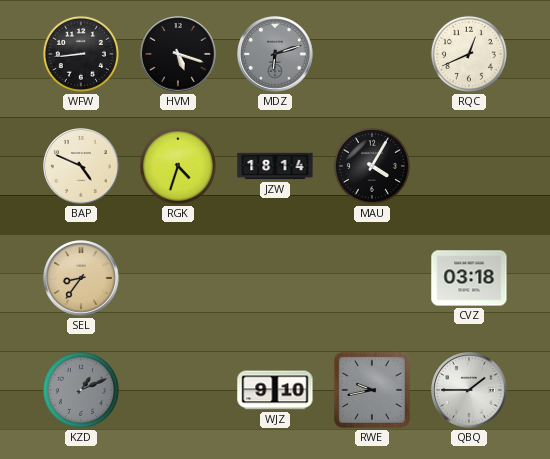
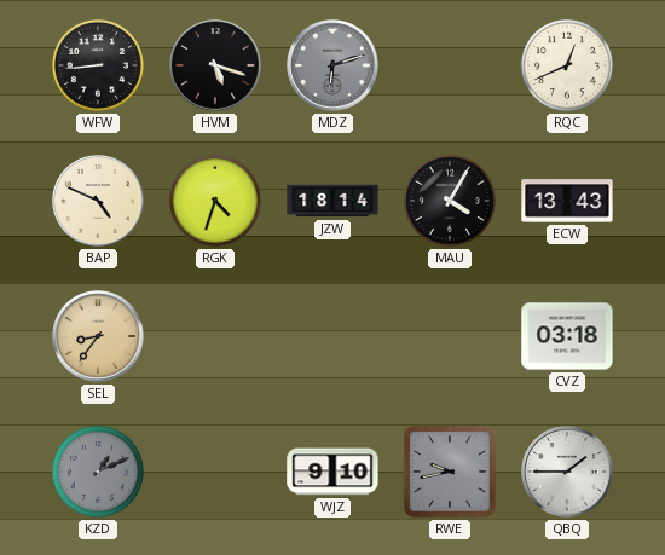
ECW: none -> 13:43
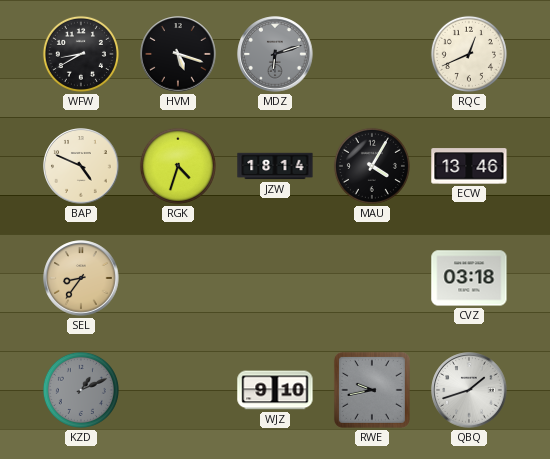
WFW: 8:44 -> 8:40
ECW: 13:43 -> 13:46
QBQ: 1:45 -> 1:42
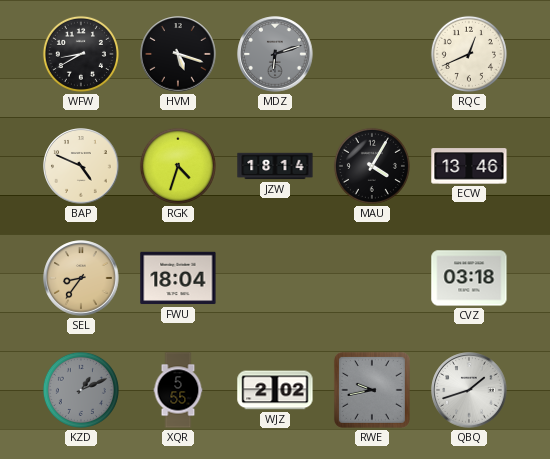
FWU: none -> 18:04
XQR: none -> 5:55
WJZ: 9:10 -> 2:02
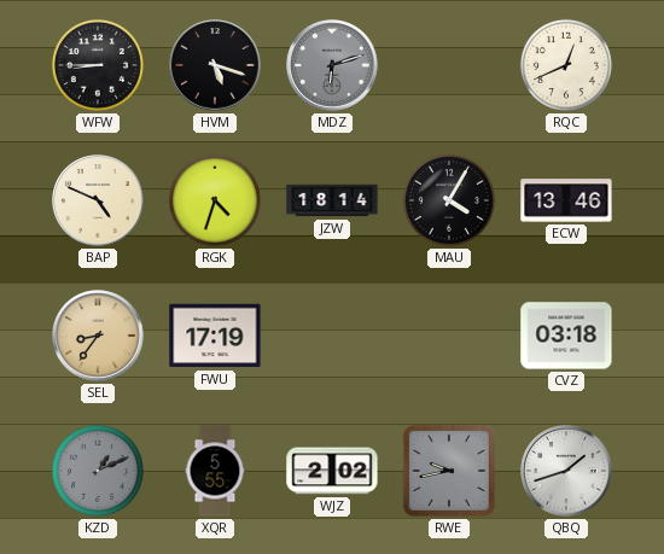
WFW: 8:40 -> 8:45
FWU: 18:04 -> 17:19
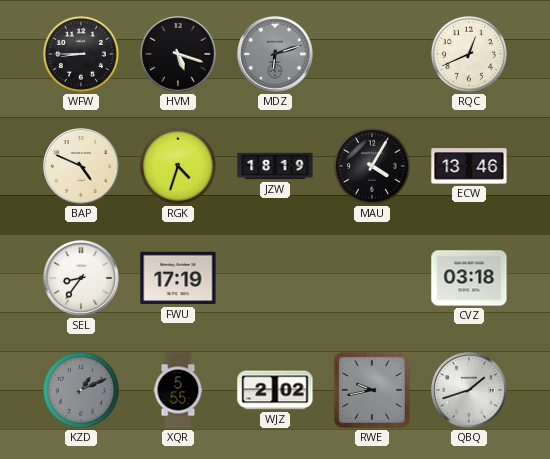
JZW: 18:14 -> 18:19
SEL dial: champagne -> white
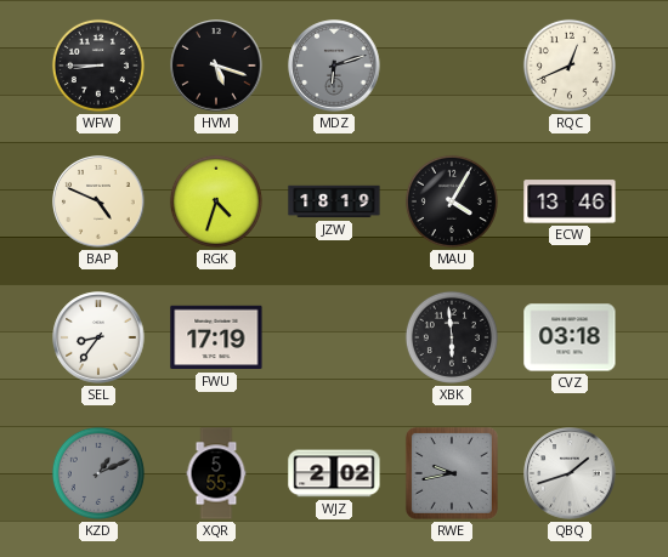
XBK: none -> 5:59
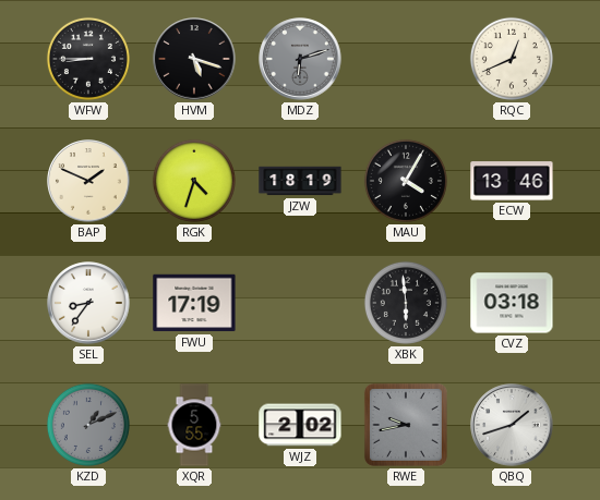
BAP: 4:49 -> 1:49
